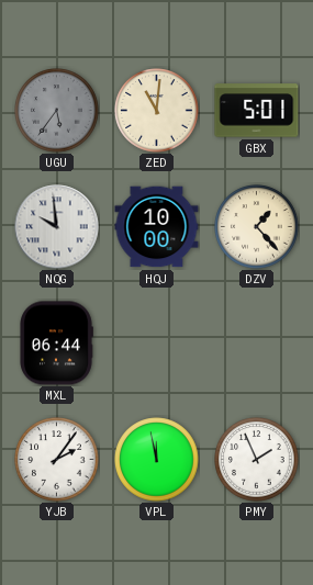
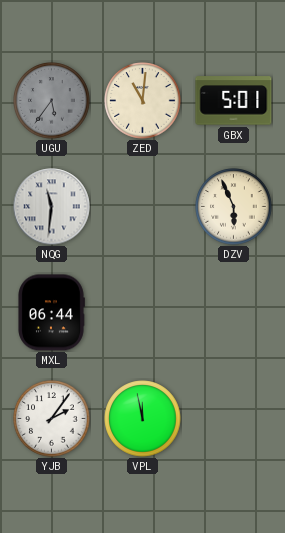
NQG: 9:59 -> 11:31
HQJ: 10:00 -> none
DZV: 1:23 -> 5:56
PMY: 1:56 -> none
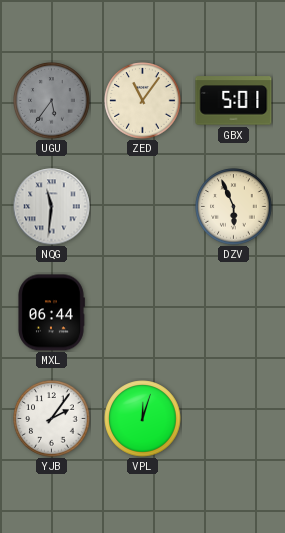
ZED: 11:01 -> 11:06
VPL: 11:58 -> 12:03
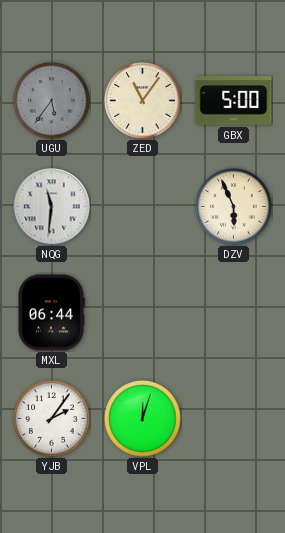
GBX: 5:01 -> 5:00
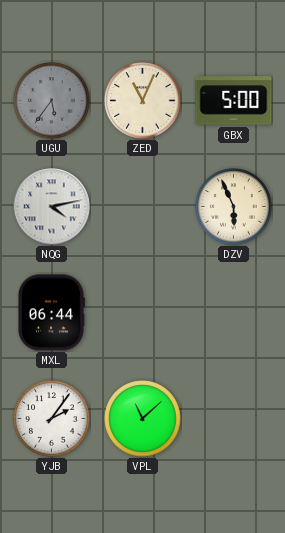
ZED: 11:06 -> 11:04
NQG: 11:31 -> 4:13
VPL: 12:03 -> 11:08
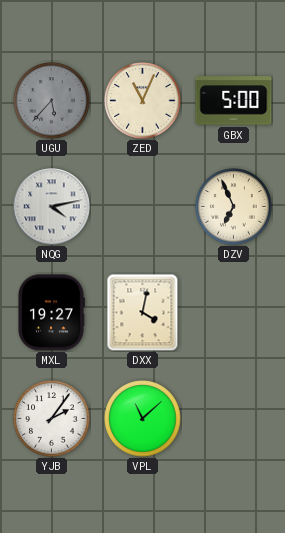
UGU: 5:36 -> 5:37
DZV: 5:56 -> 6:56
MXL: 06:44 -> 19:27
DXX: none -> 4:02
